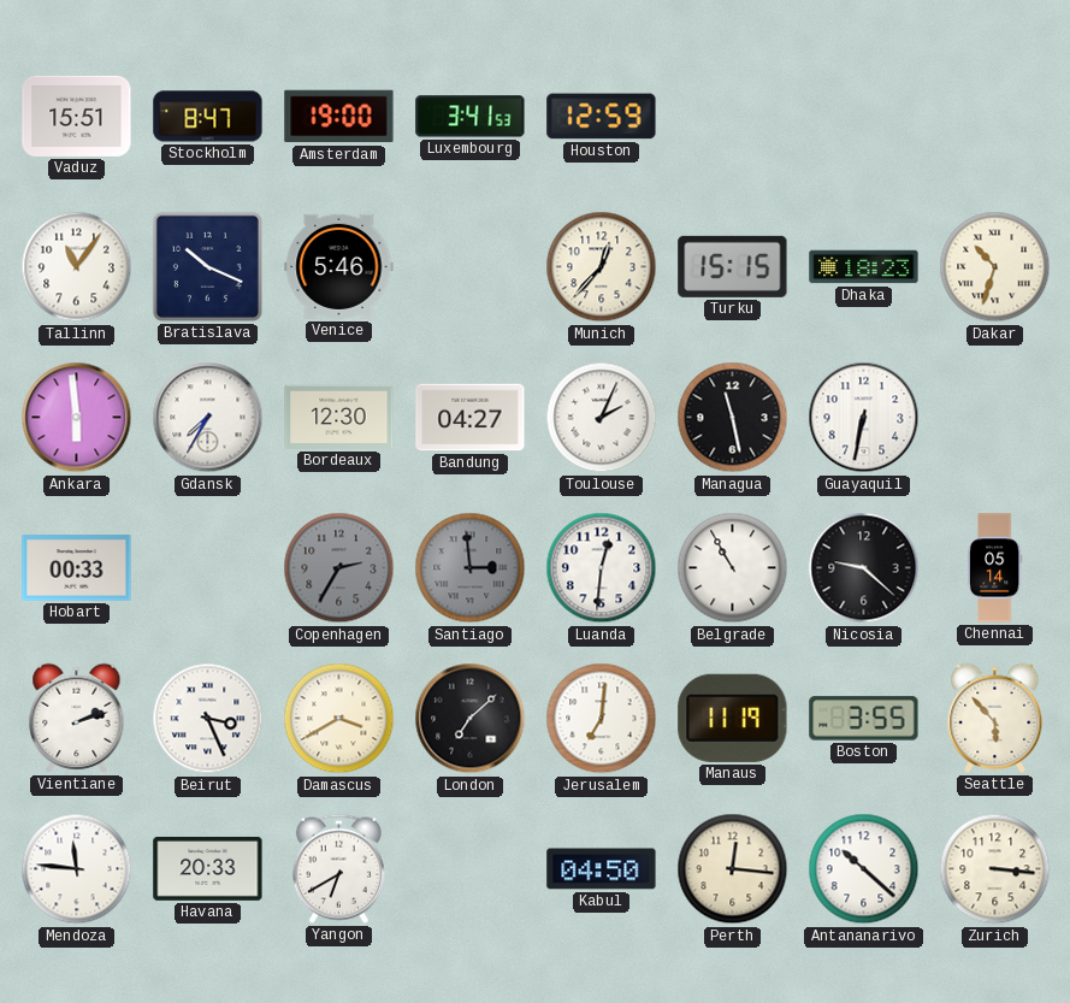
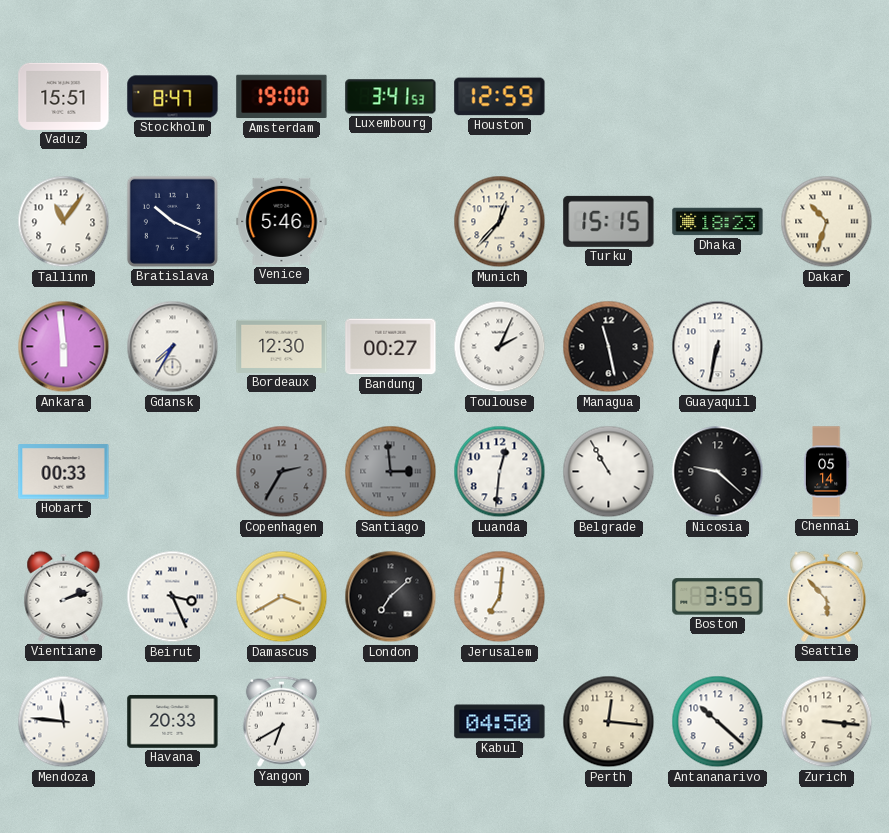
Bandung: 04:27 -> 00:27
Manaus: 11:19 -> none
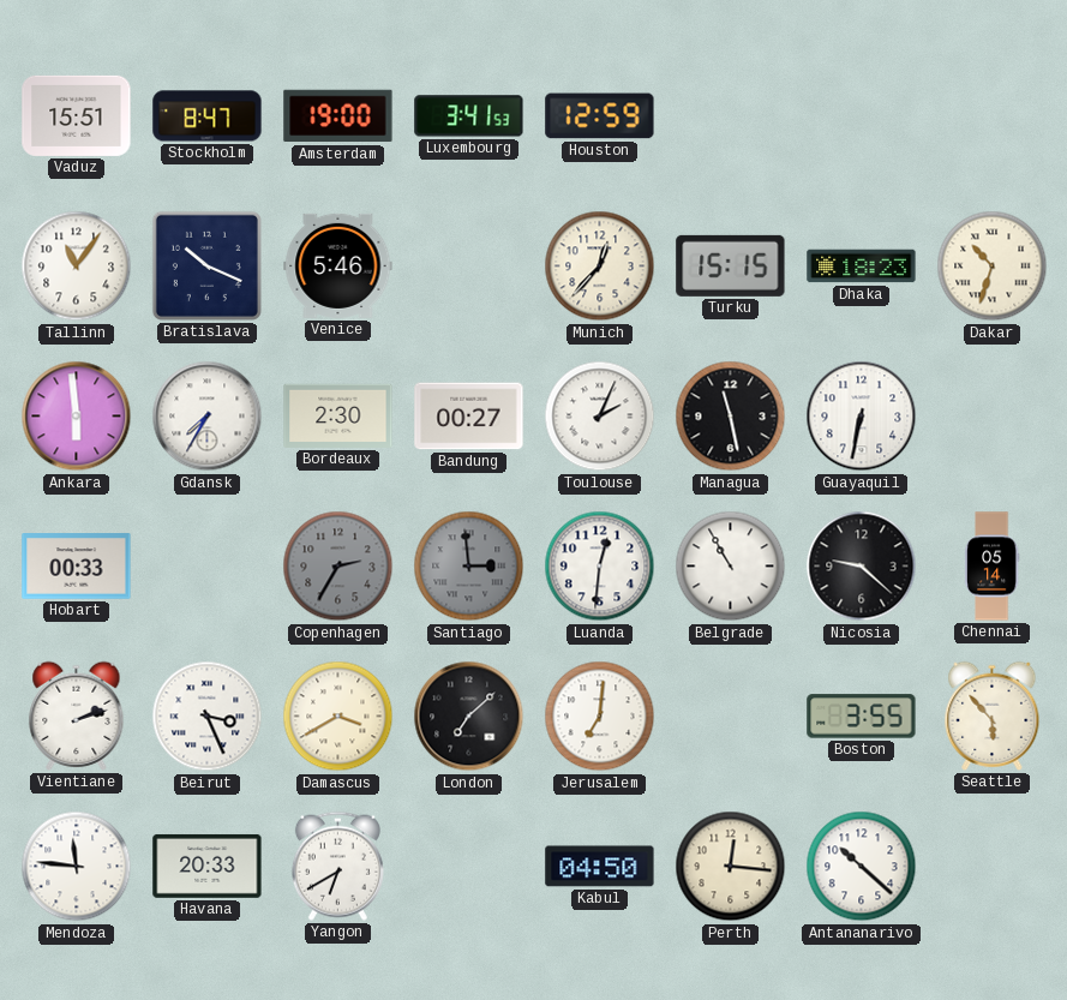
Bordeaux: 12:30 -> 2:30
Zurich: 3:16 -> none
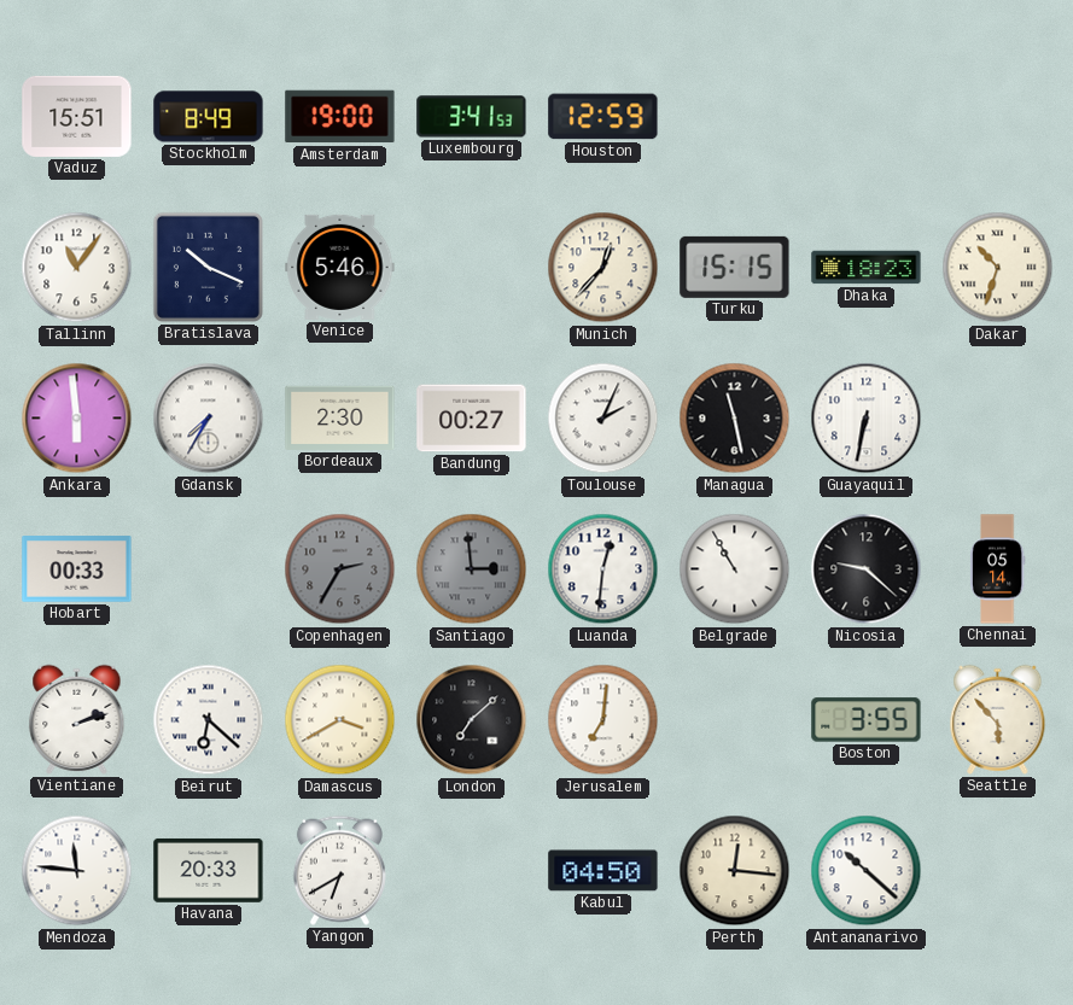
Stockholm: 8:47 -> 8:49
Beirut: 3:26 -> 6:22
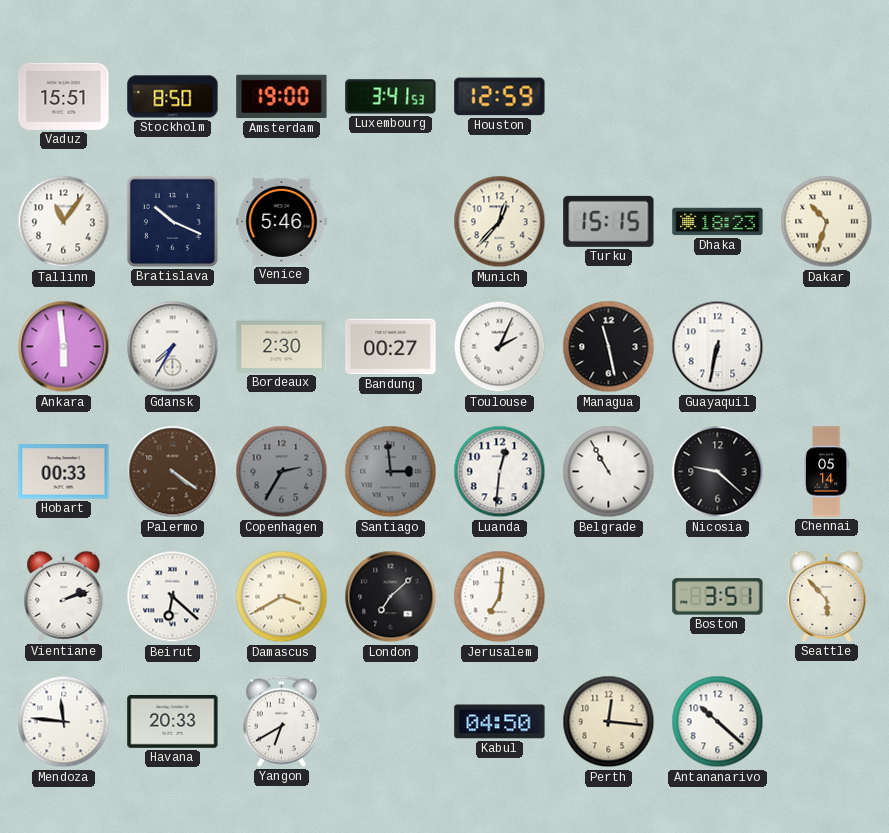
Stockholm: 8:49 -> 8:50
Palermo: none -> 4:21
Boston: 3:55 -> 3:51
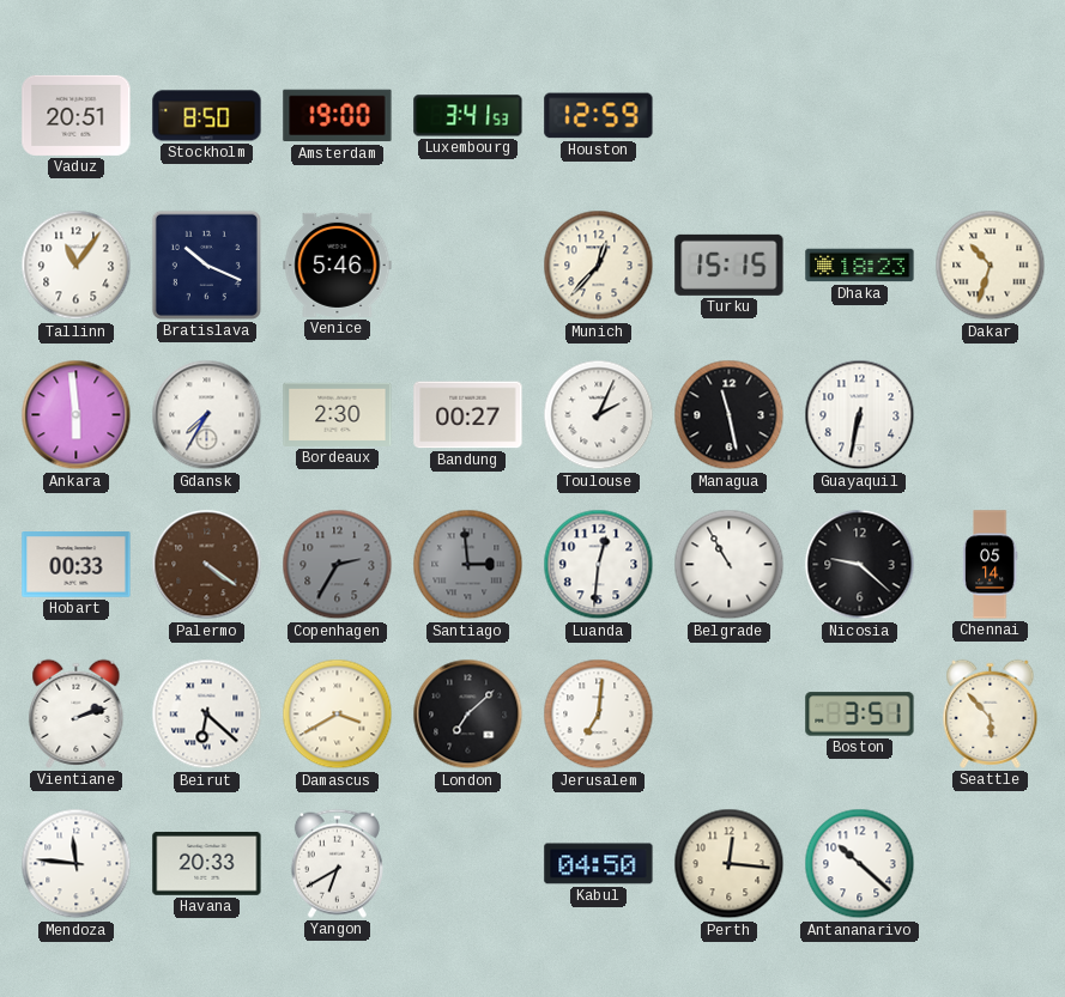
Vaduz: 15:51 -> 20:51
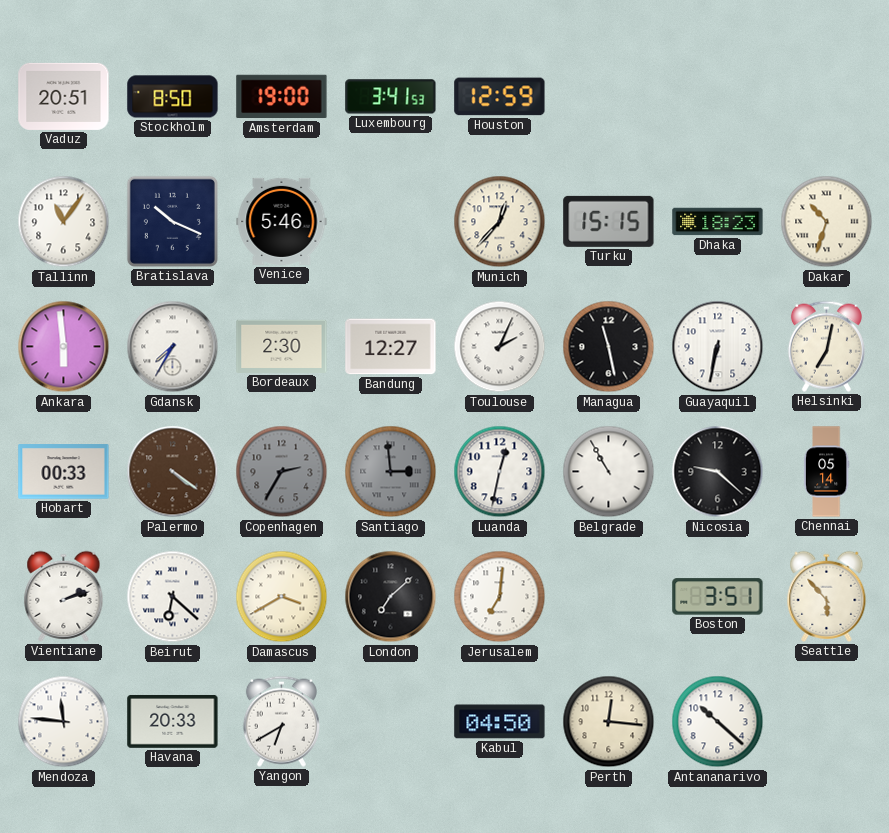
Bandung: 00:27 -> 12:27
Helsinki: none -> 7:02
Luanda: 12:31 -> 12:32
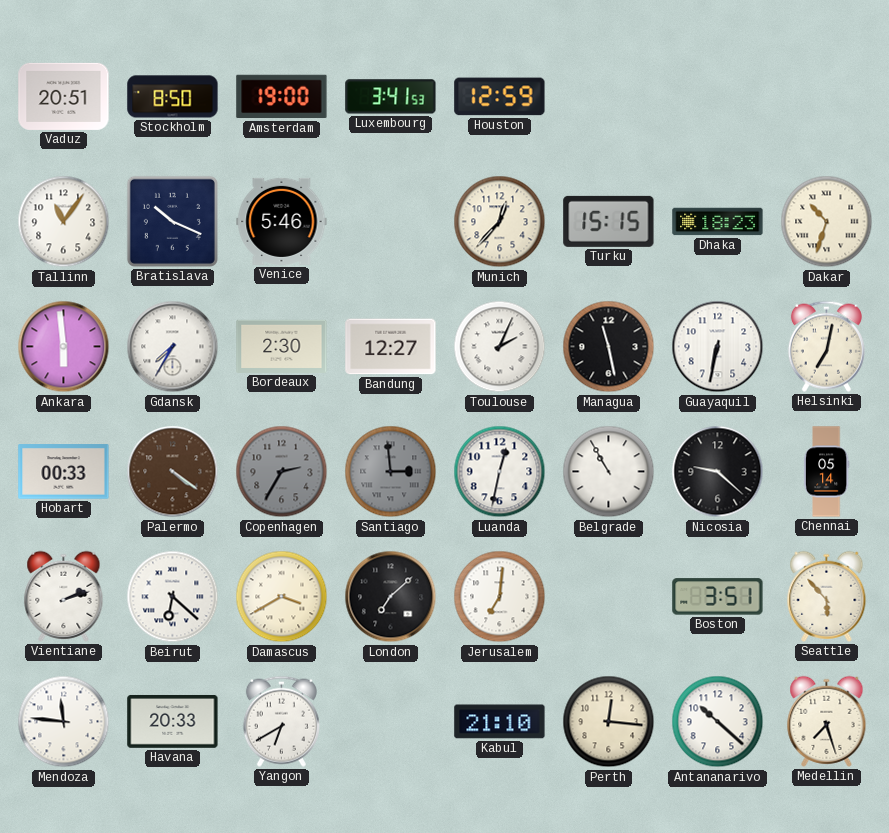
Kabul: 04:50 -> 21:10
Medellin: none -> 7:27
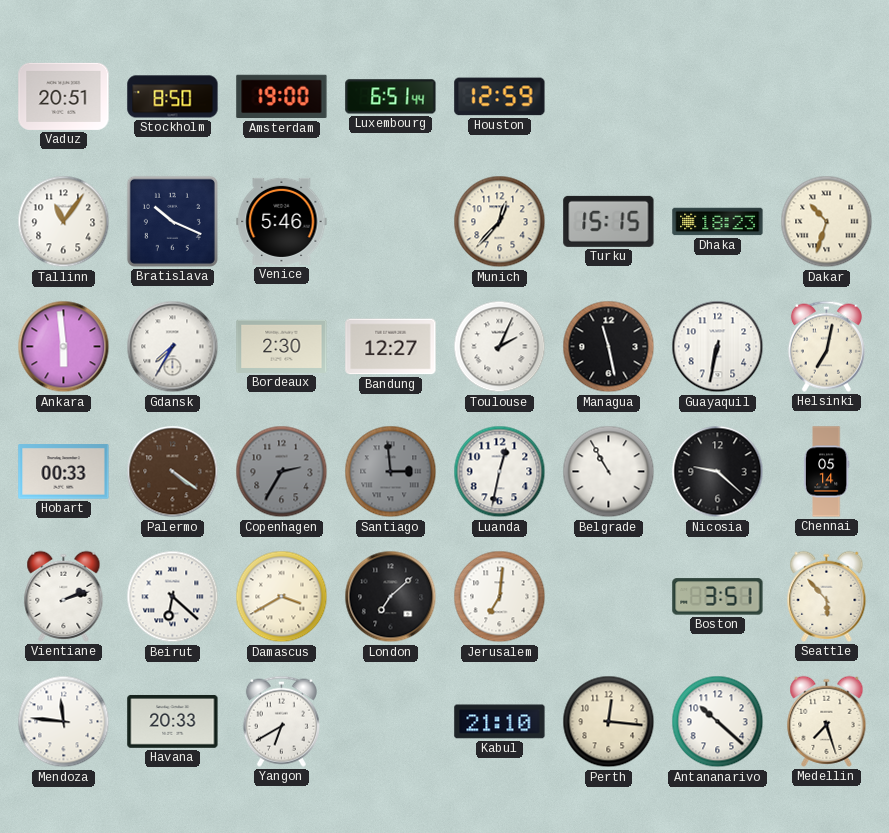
Luxembourg: 3:41 -> 6:51
